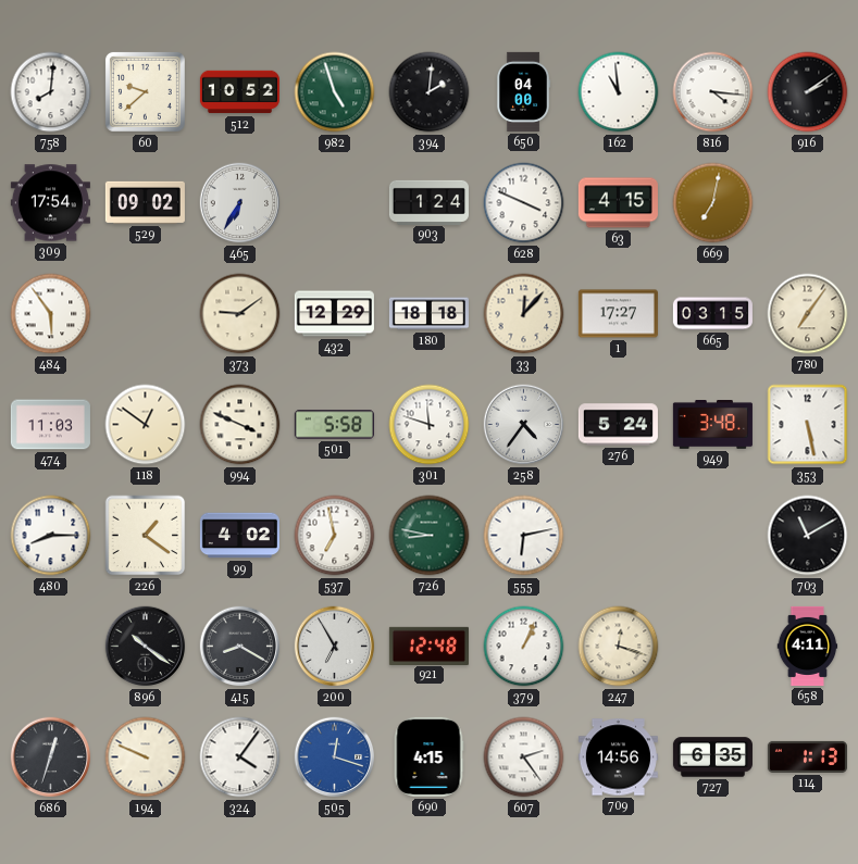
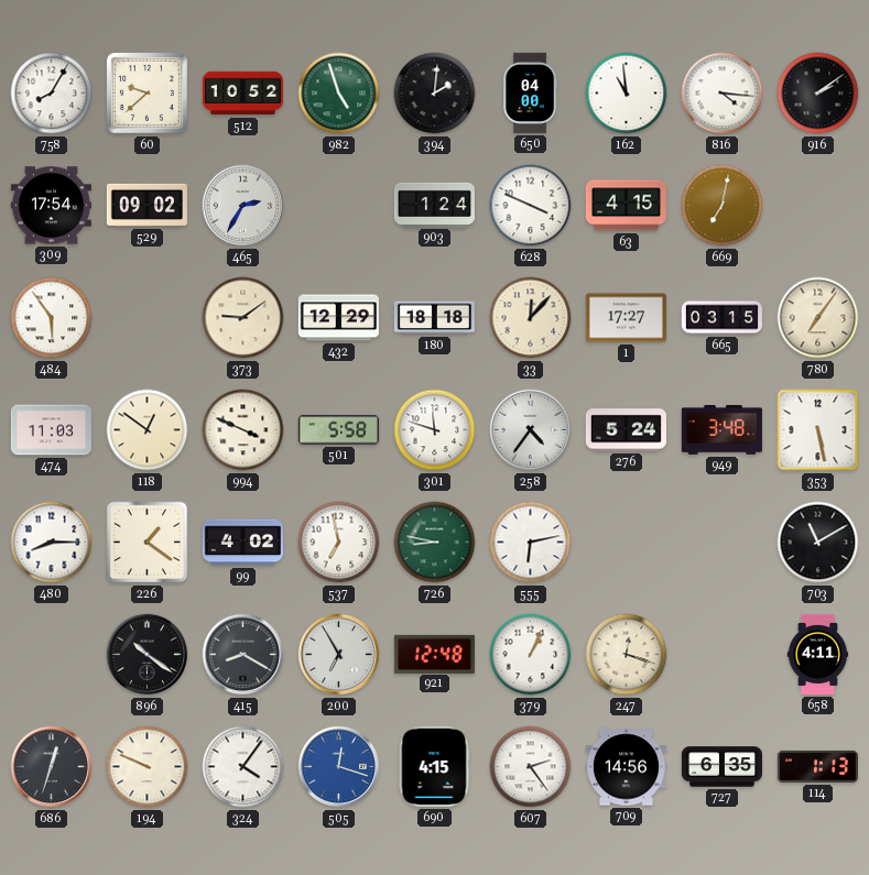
758: 8:01 -> 8:05
465: 6:35 -> 2:35
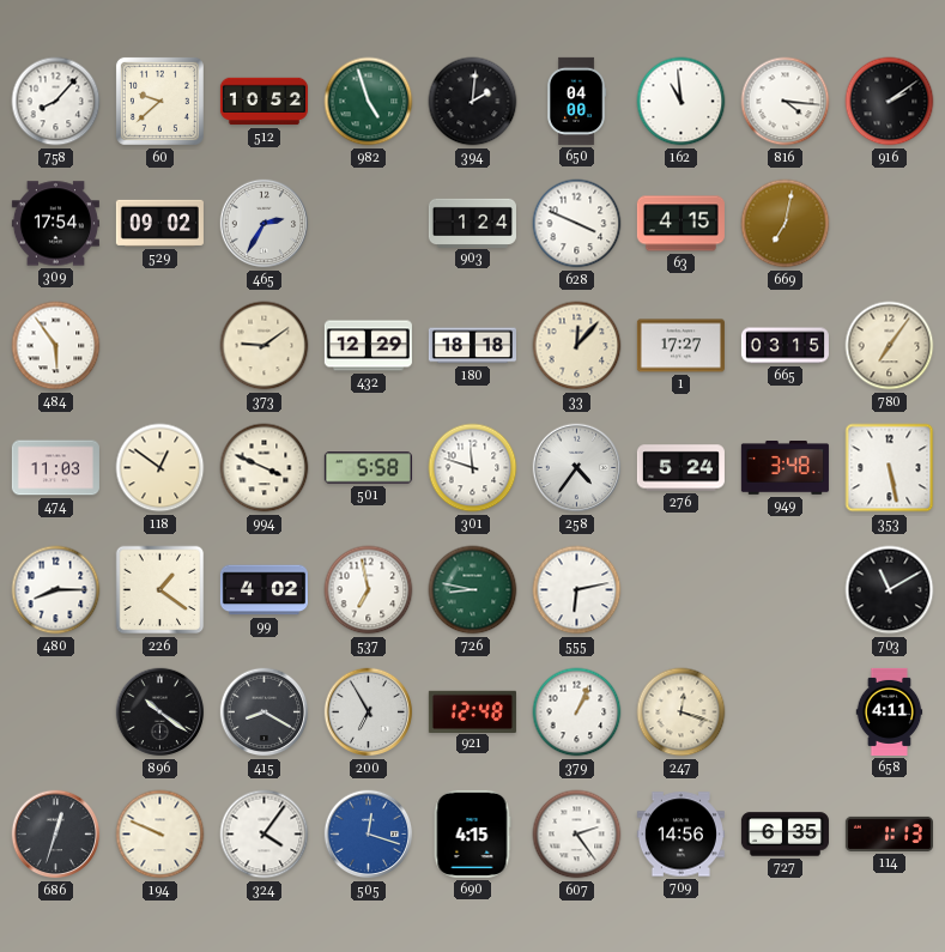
758: 8:05 -> 8:07
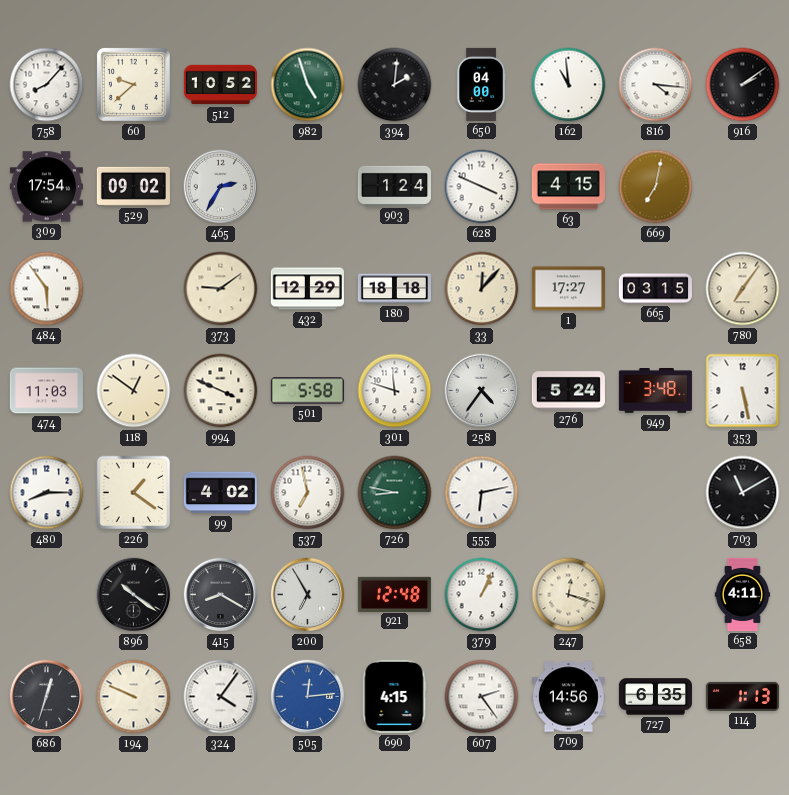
505: 12:18 -> 12:14
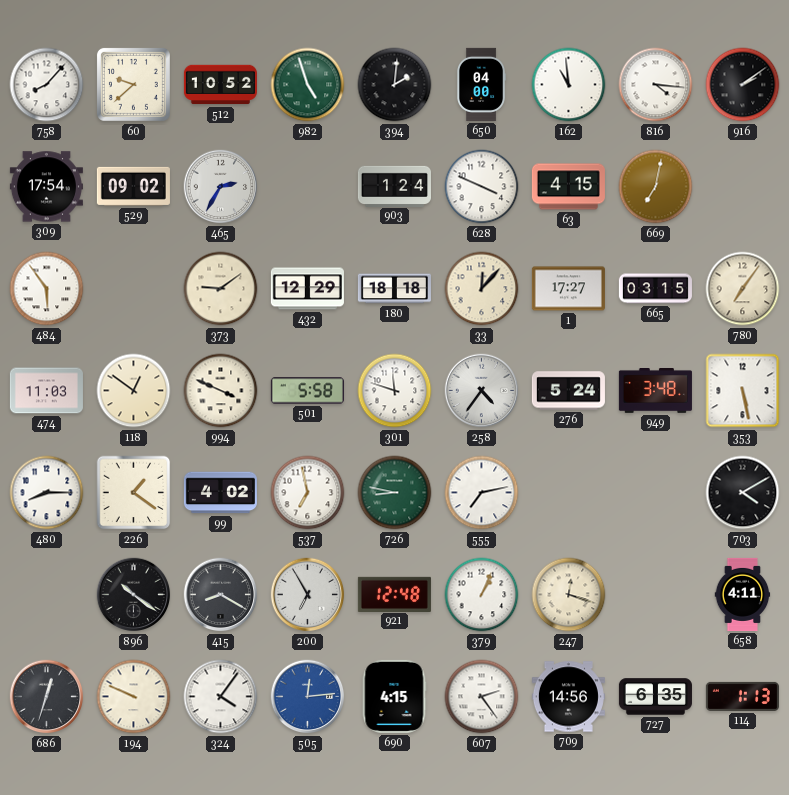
555: 6:13 -> 7:13
703: 11:10 -> 4:10
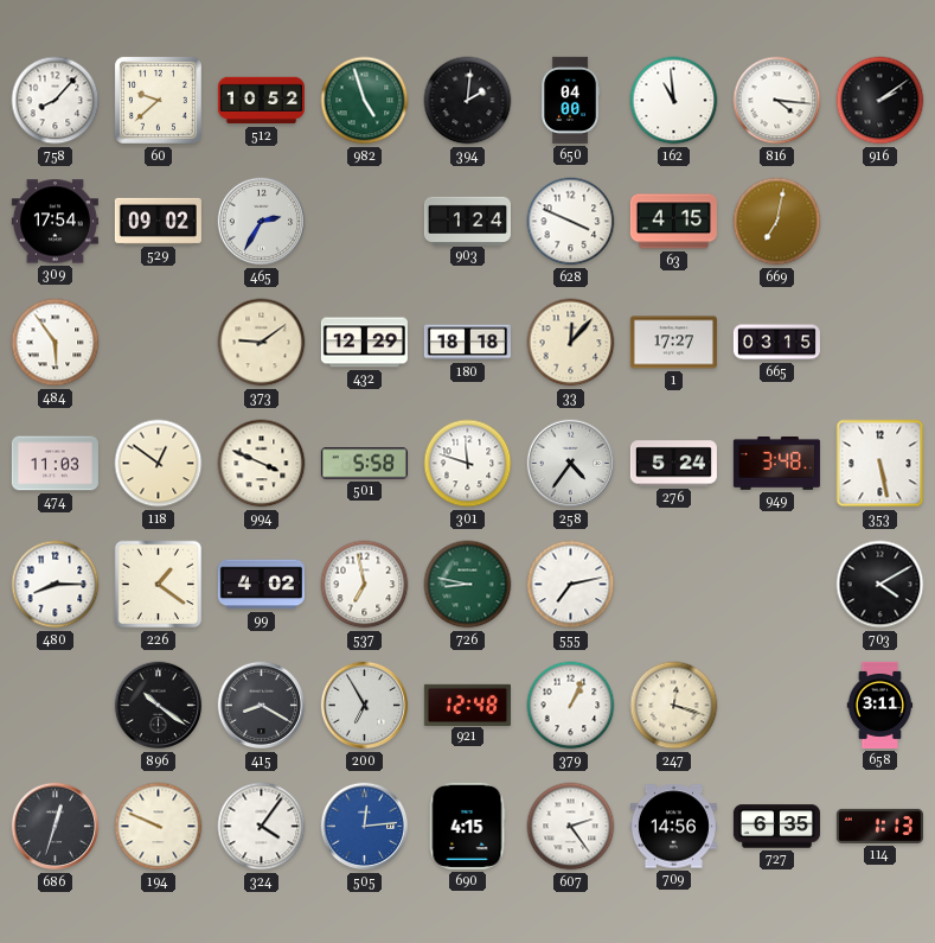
780: 7:06 -> none
658: 4:11 -> 3:11
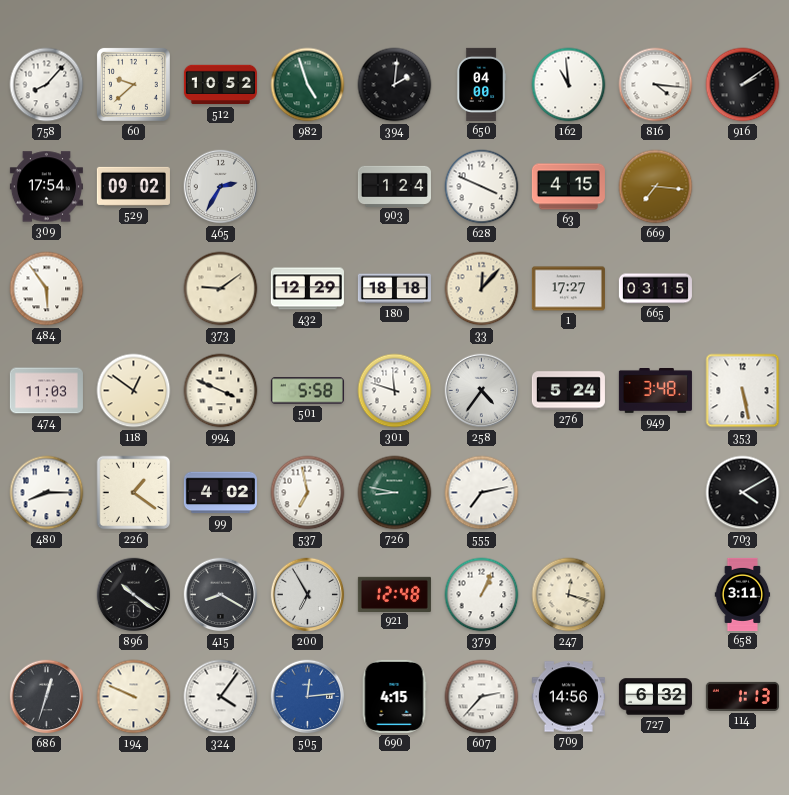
669: 7:02 -> 7:16
607: 2:24 -> 2:37
727: 6:35 -> 6:32
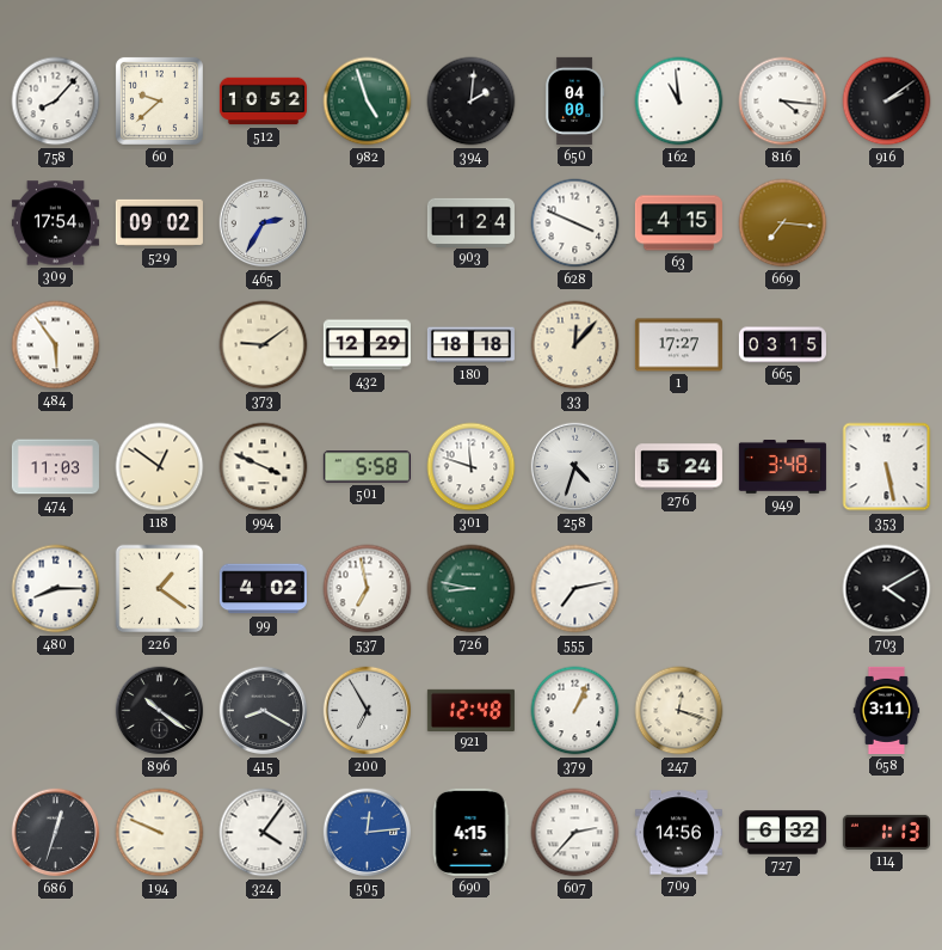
258: 4:36 -> 4:33
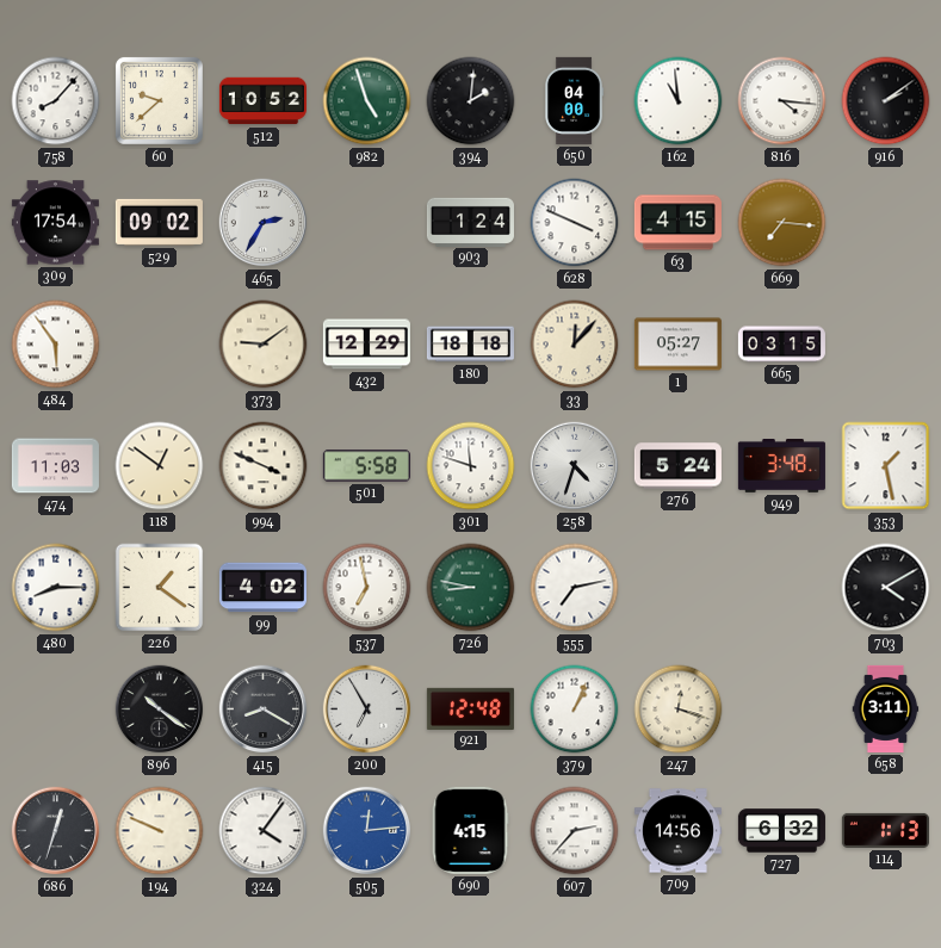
1: 17:27 -> 05:27
353: 5:28 -> 1:28
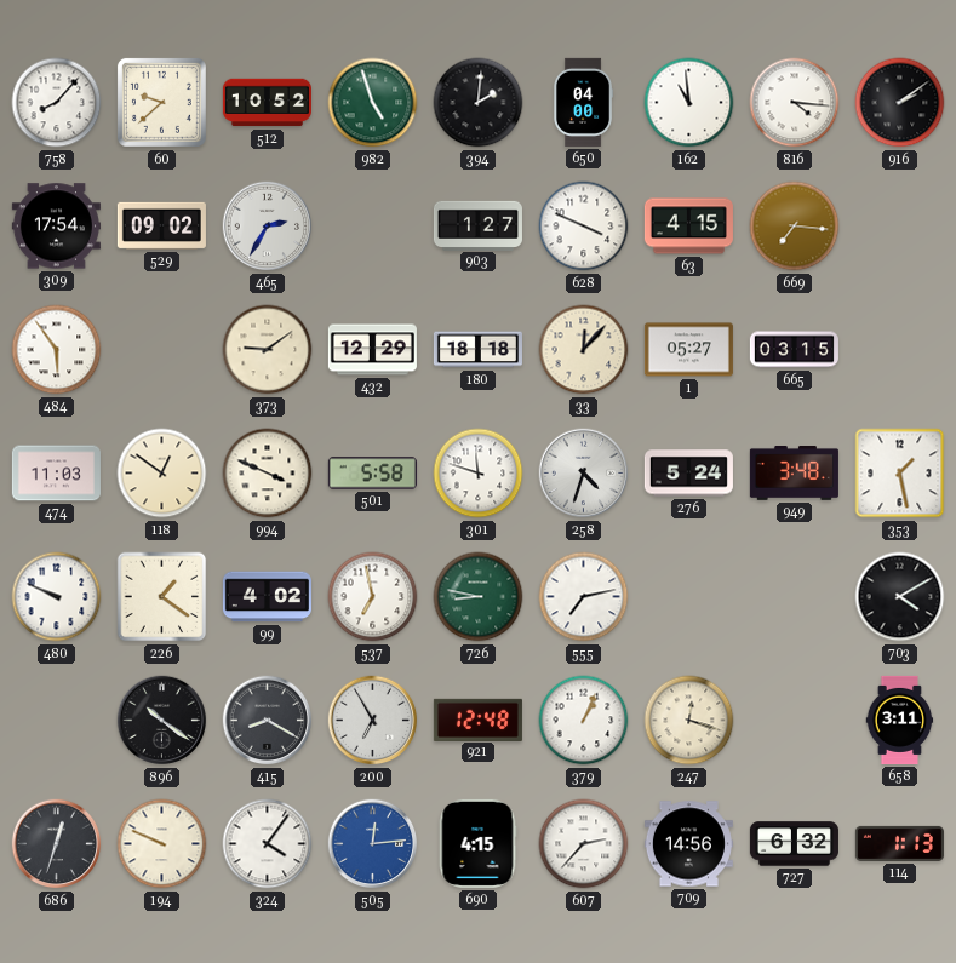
903: 1:24 -> 1:27
480: 8:15 -> 9:49
